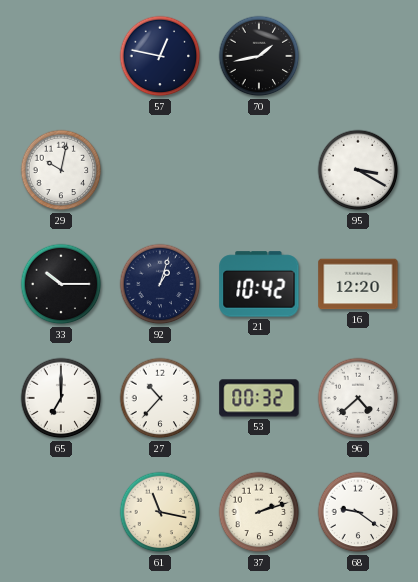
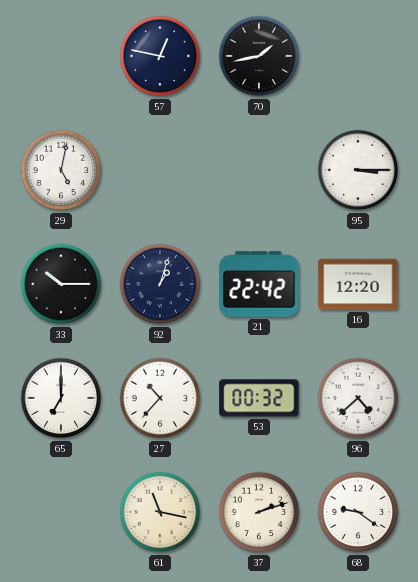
29: 10:02 -> 5:02
95: 3:20 -> 3:15
21: 10:42 -> 22:42
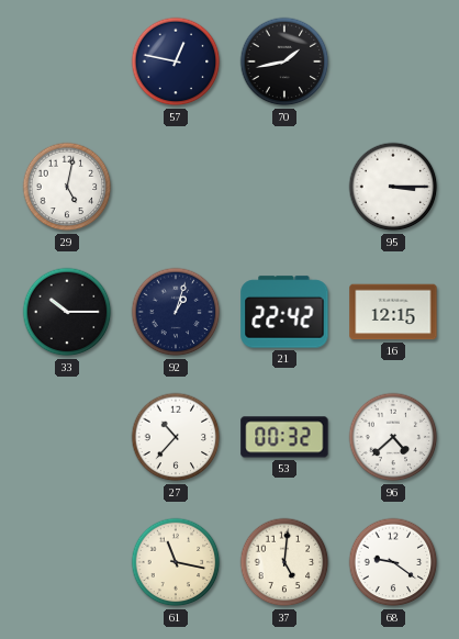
16: 12:20 -> 12:15
65: 7:00 -> none
37: 2:12 -> 5:01
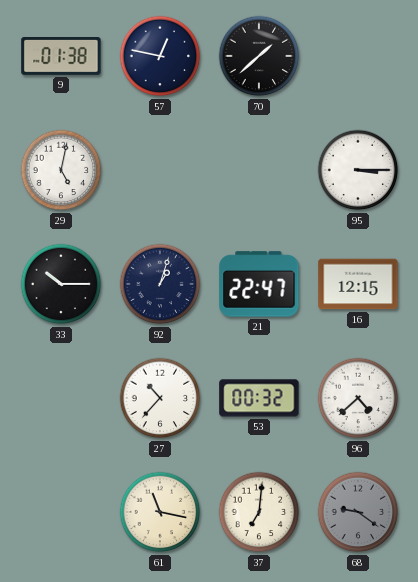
9: none -> 01:38
70: 1:43 -> 1:38
21: 22:42 -> 22:47
37: 5:01 -> 7:01
68 dial: white -> grey
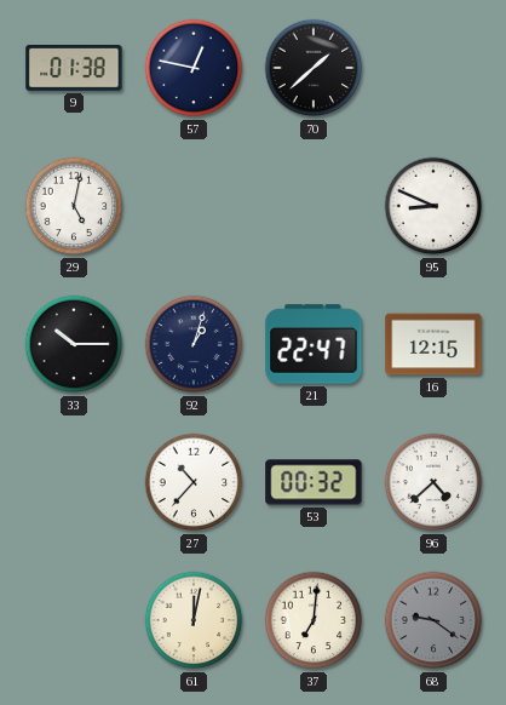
95: 3:15 -> 8:49
61: 11:17 -> 12:02
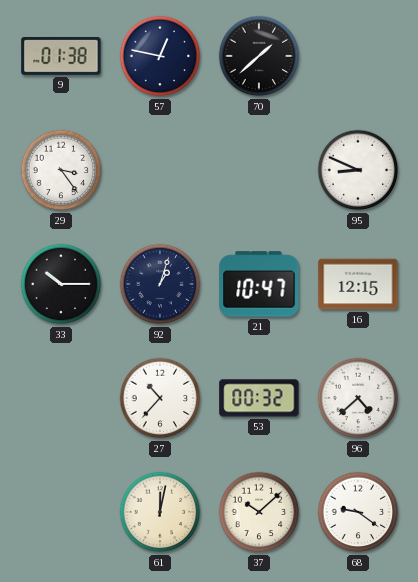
29: 5:02 -> 3:24
21: 22:47 -> 10:47
37: 7:01 -> 10:08
68 dial: grey -> white
